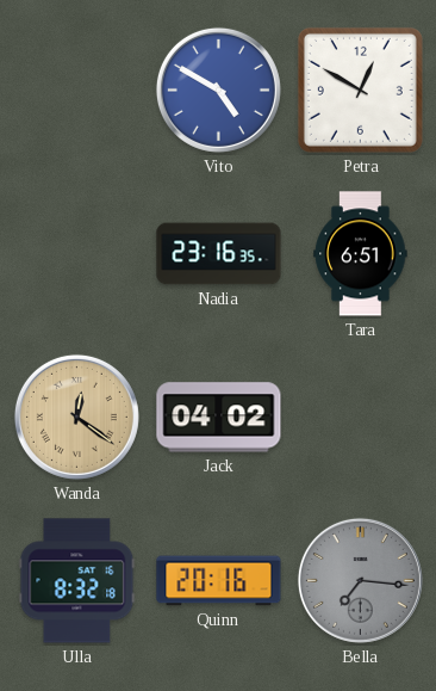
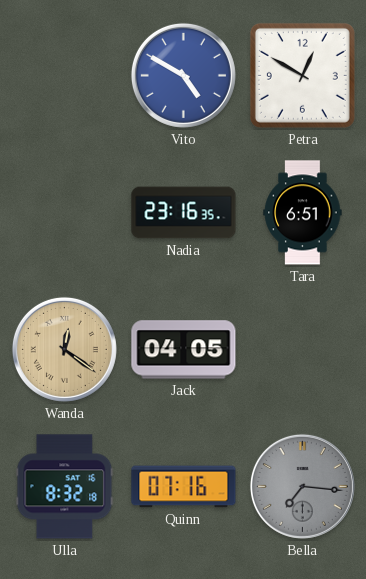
Jack: 04:02 -> 04:05
Quinn: 20:16 -> 07:16
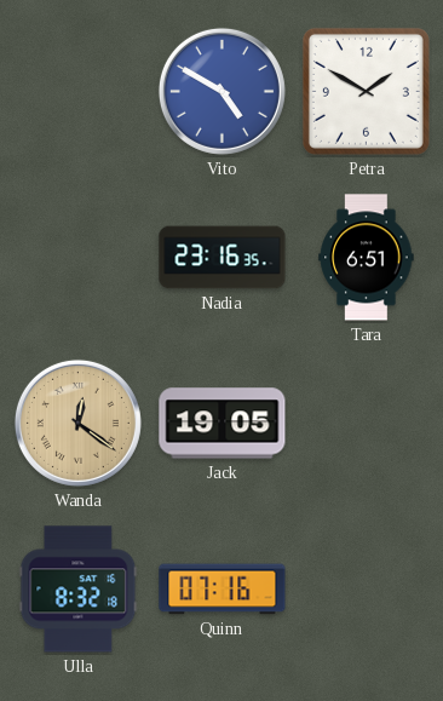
Petra: 12:50 -> 1:50
Jack: 04:05 -> 19:05
Bella: 7:16 -> none
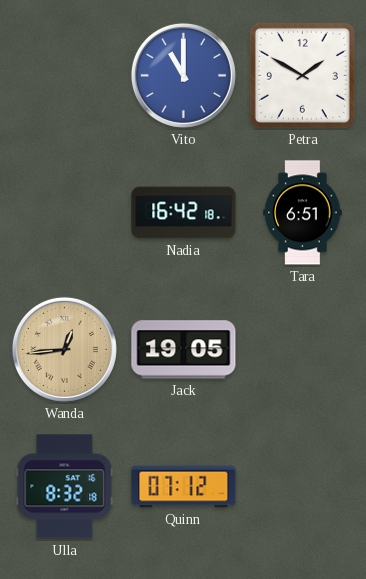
Vito: 4:50 -> 11:00
Nadia: 23:16 -> 16:42
Wanda: 12:21 -> 12:44
Quinn: 07:16 -> 07:12
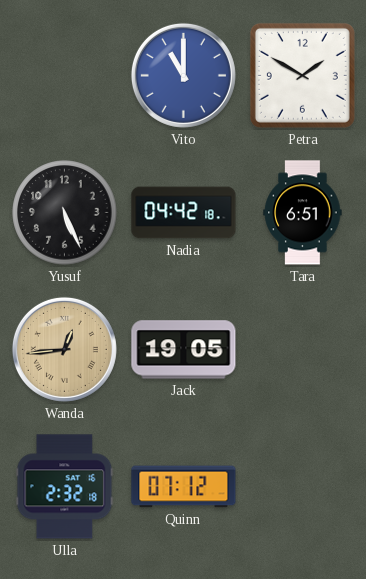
Yusuf: none -> 5:26
Nadia: 16:42 -> 04:42
Ulla: 8:32 -> 2:32
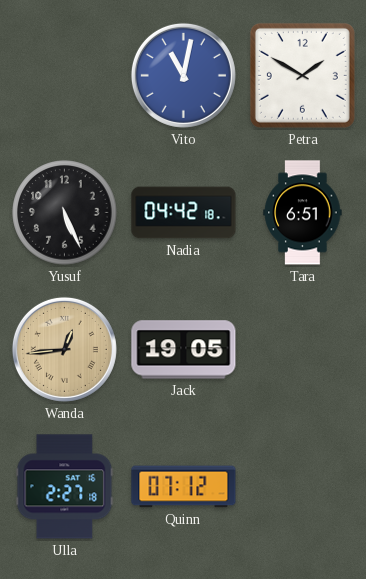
Vito: 11:00 -> 11:02
Ulla: 2:32 -> 2:27
